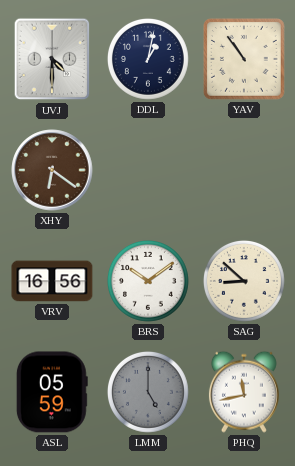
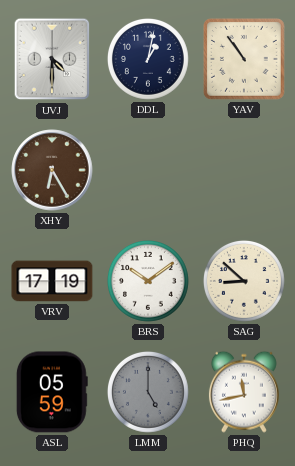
XHY: 6:21 -> 6:25
VRV: 16:56 -> 17:19
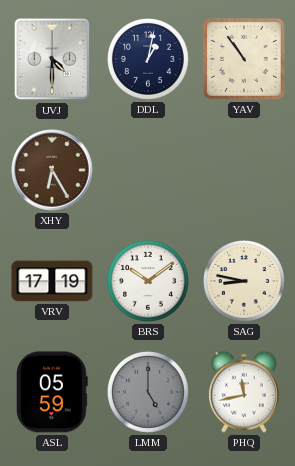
SAG: 8:52 -> 8:47
